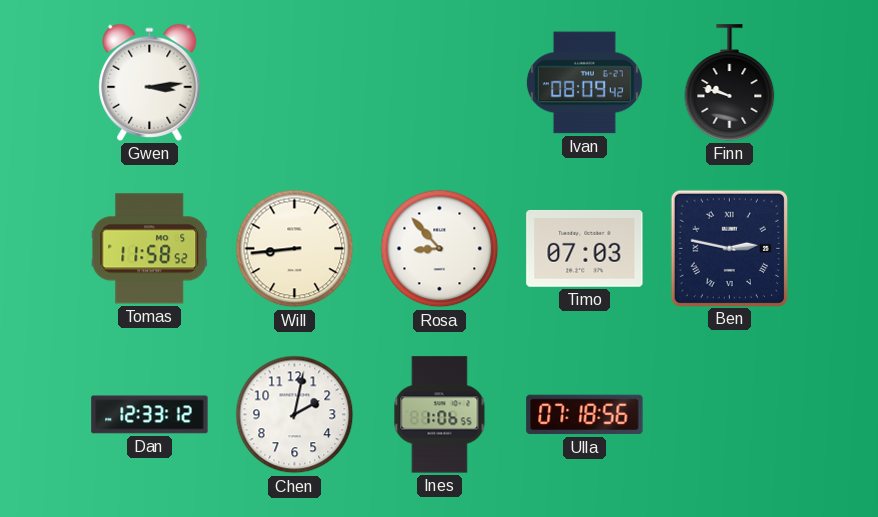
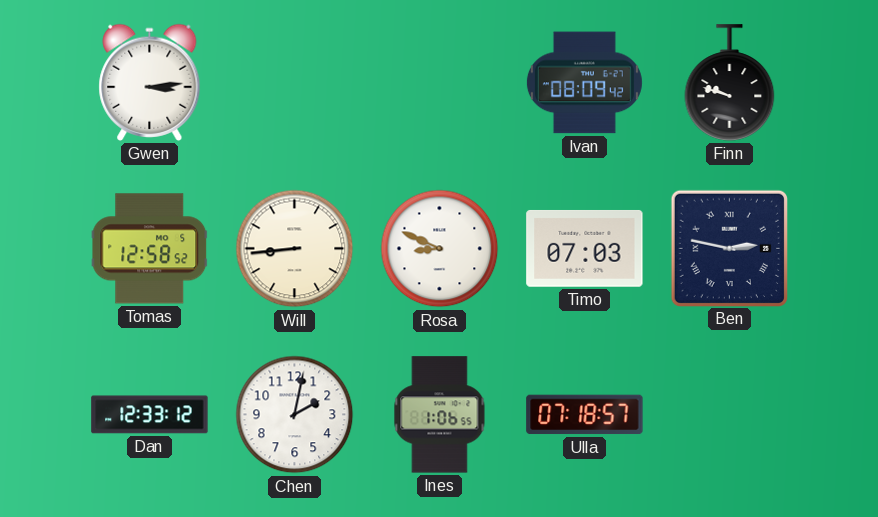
Tomas: 11:58 -> 12:58
Rosa: 8:53 -> 8:49
Ulla: 07:18:56 -> 07:18:57
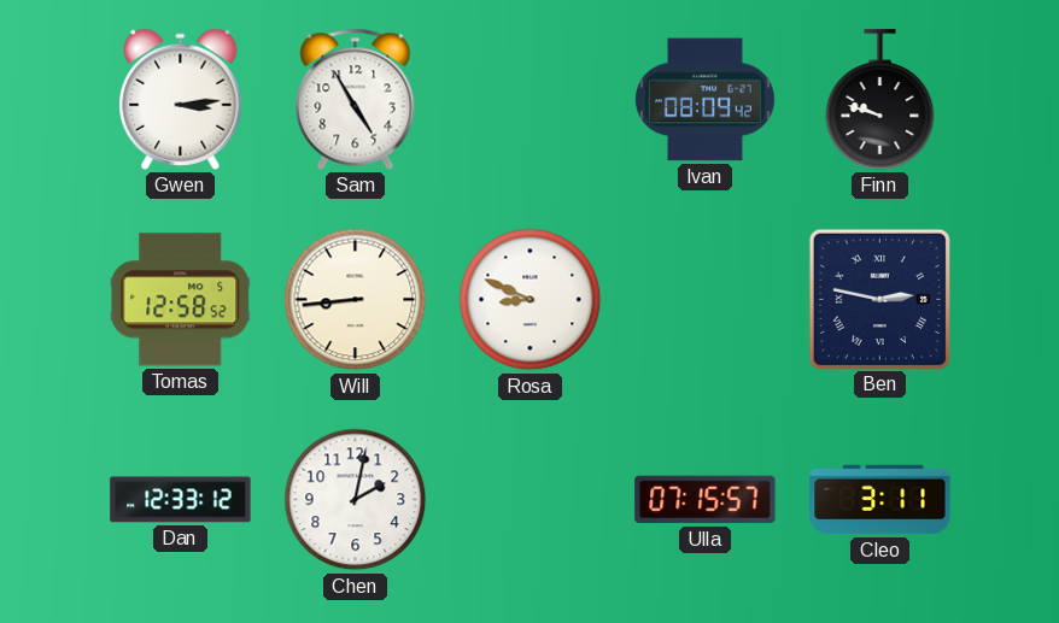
Sam: none -> 4:55
Timo: 07:03 -> none
Ines: 1:06 -> none
Ulla: 07:18 -> 07:15
Cleo: none -> 3:11
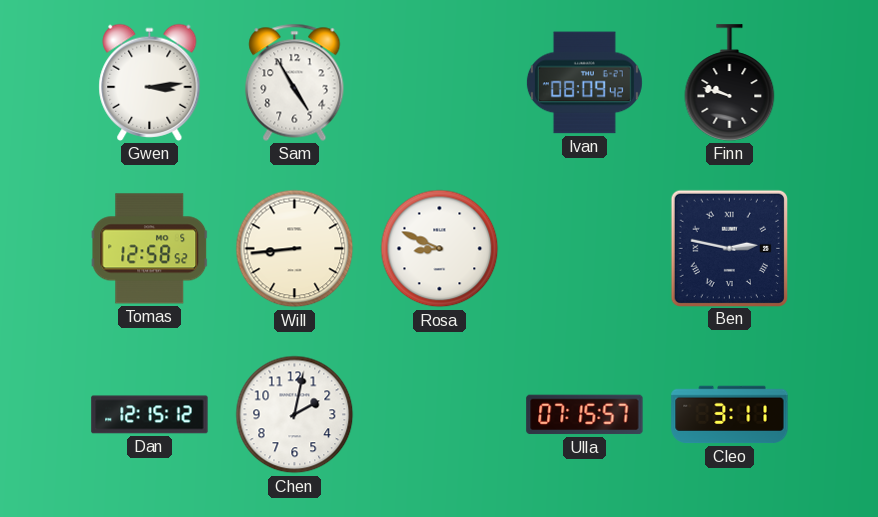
Dan: 12:33 -> 12:15
